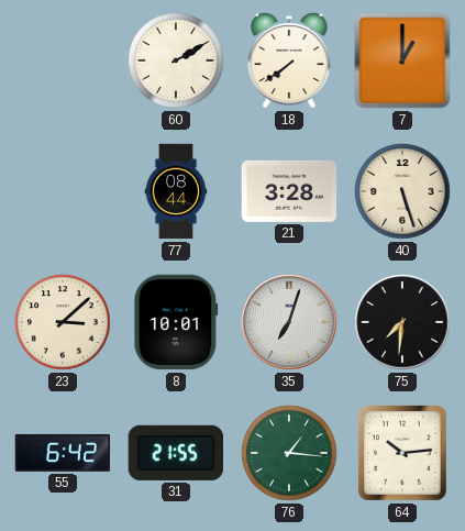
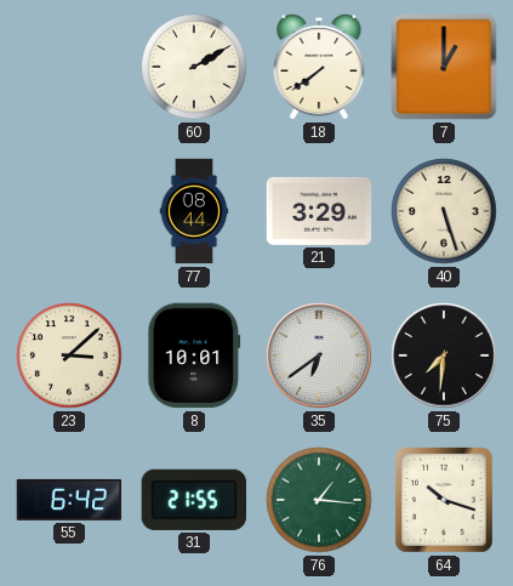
21: 3:28 -> 3:29
35: 7:03 -> 6:39
64: 10:14 -> 10:18
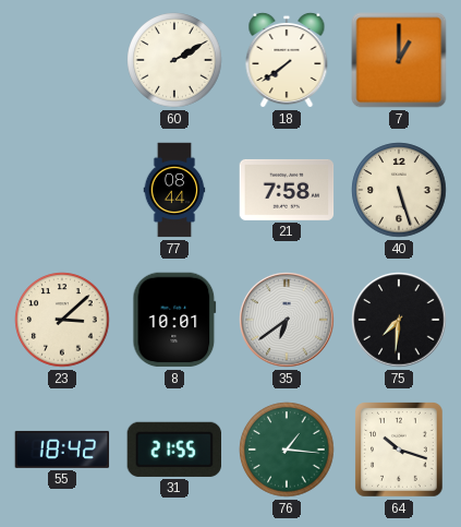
21: 3:29 -> 7:58
55: 6:42 -> 18:42
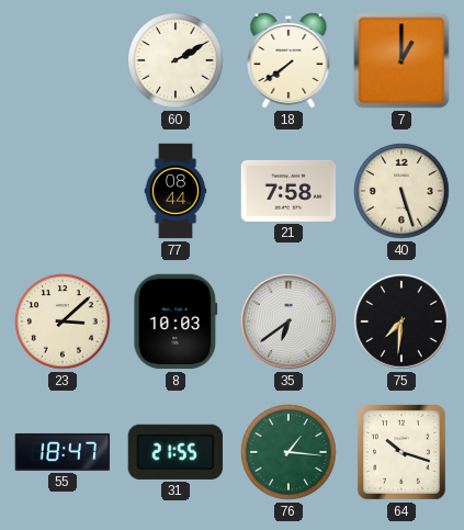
8: 10:01 -> 10:03
55: 18:42 -> 18:47
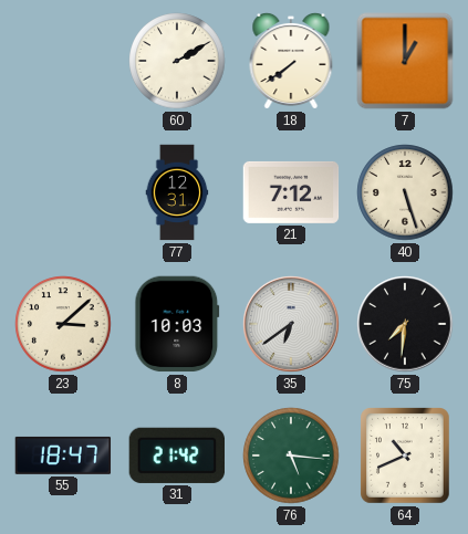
77: 08:44 -> 12:31
21: 7:58 -> 7:12
31: 21:55 -> 21:42
76: 1:16 -> 5:16
64: 10:18 -> 10:41
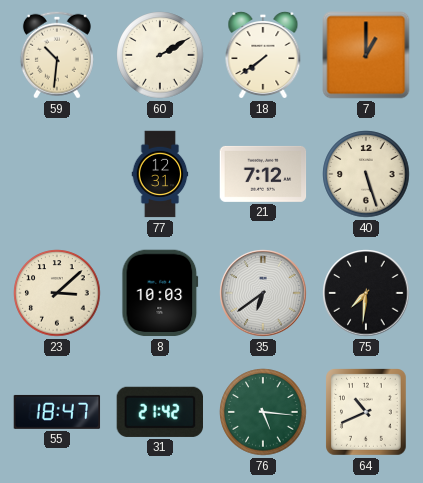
59: none -> 10:31
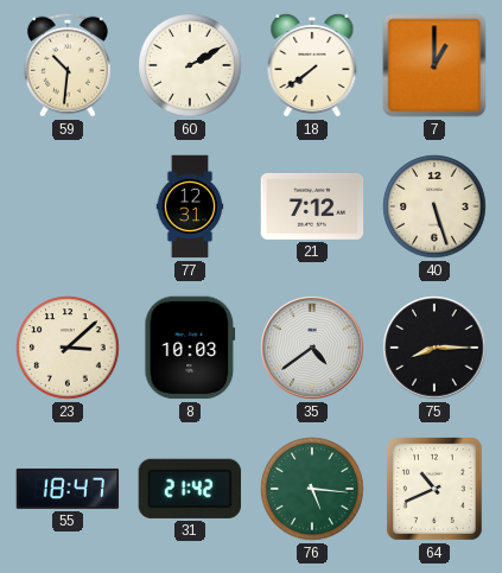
35: 6:39 -> 4:39
75: 7:31 -> 8:15
